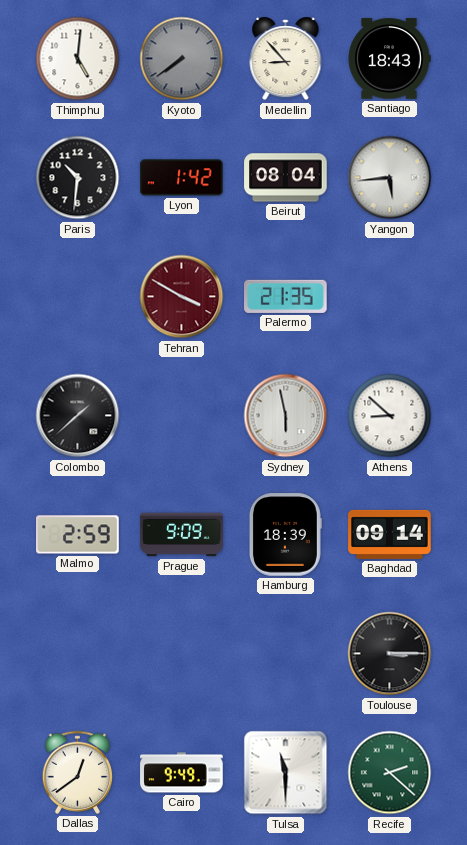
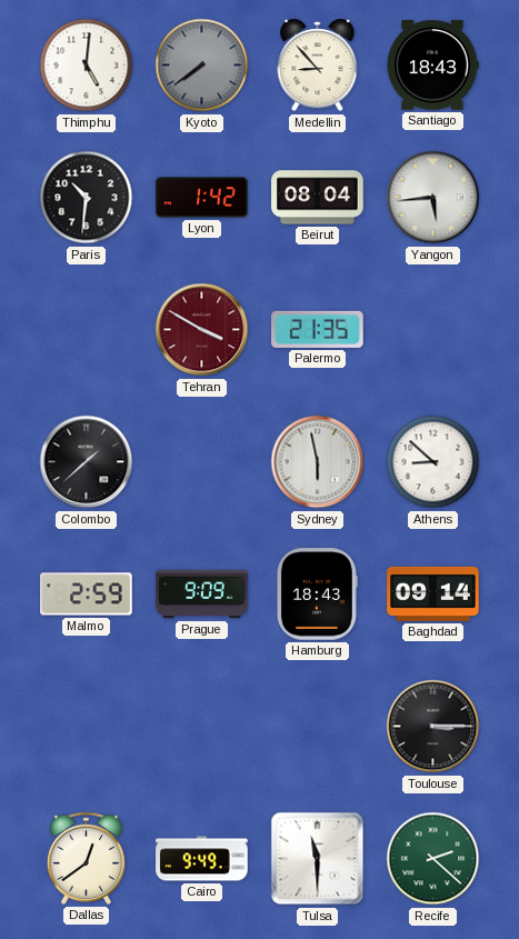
Hamburg: 18:39 -> 18:43
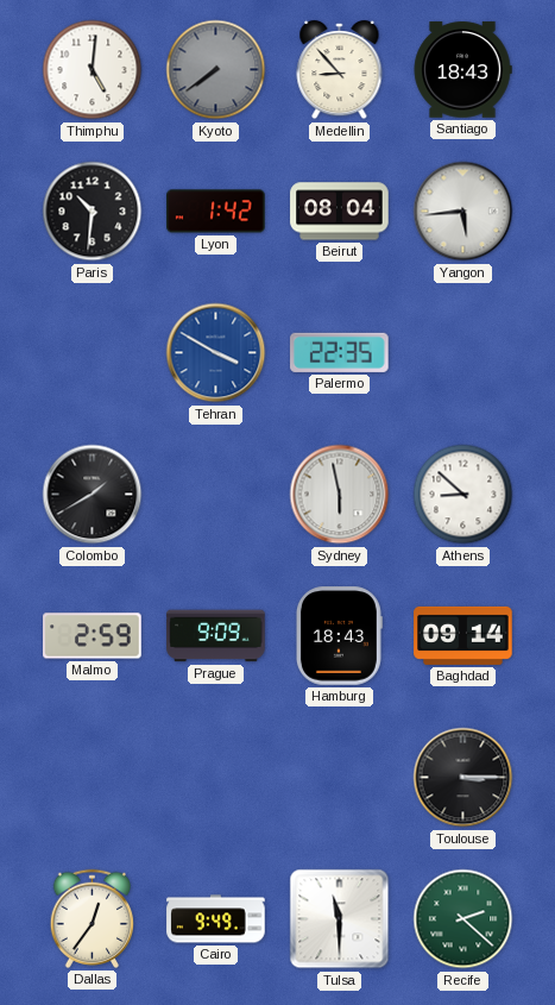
Tehran dial: burgundy -> blue
Palermo: 21:35 -> 22:35
Colombo: 1:38 -> 1:40
Dallas: 12:39 -> 12:36
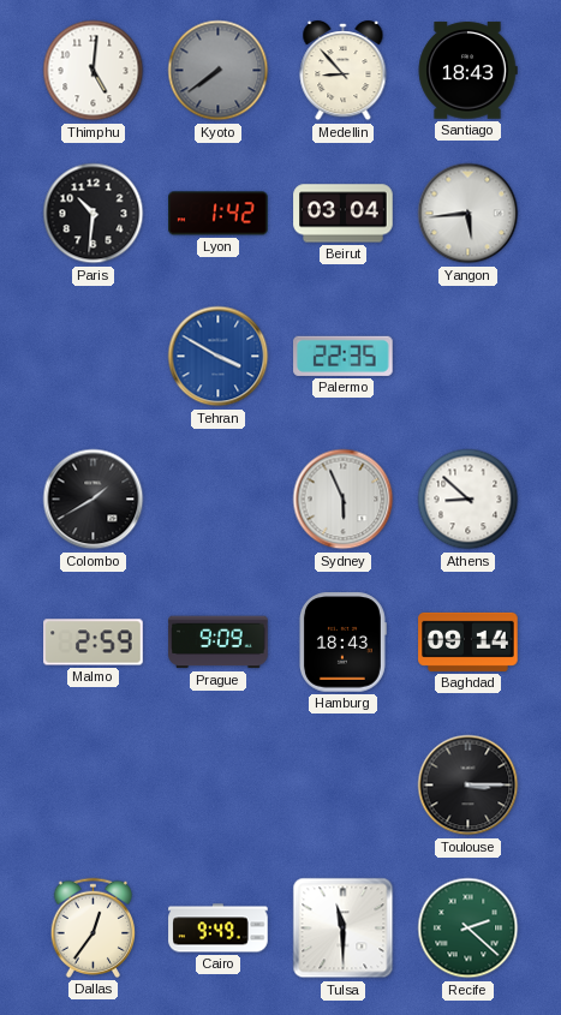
Beirut: 08:04 -> 03:04
Sydney: 5:58 -> 5:56
